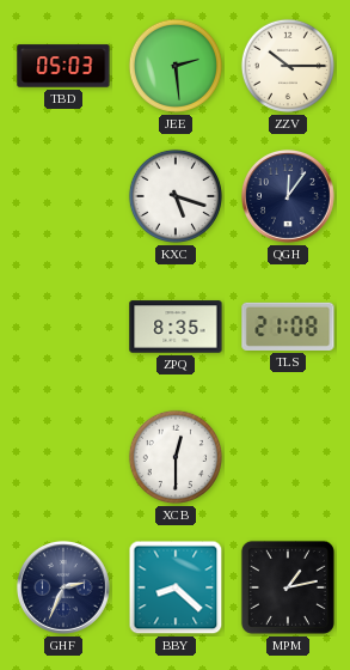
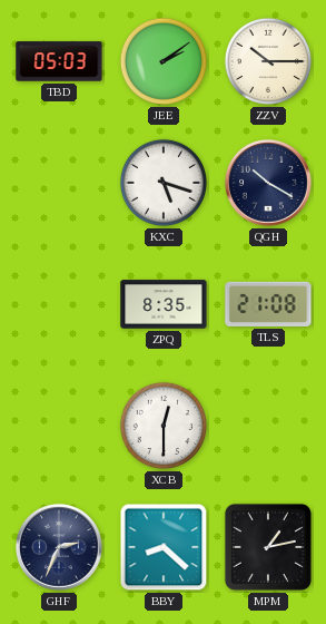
JEE: 2:29 -> 2:09
QGH: 12:06 -> 10:20
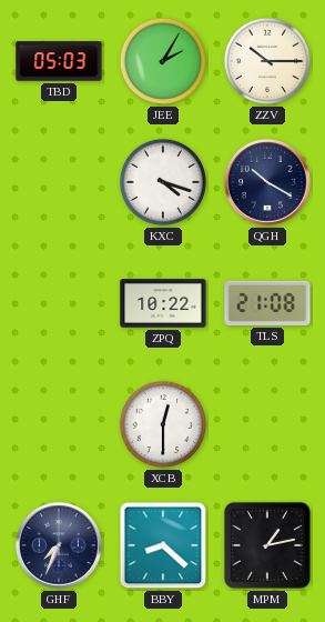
JEE: 2:09 -> 2:05
KXC: 5:18 -> 4:18
ZPQ: 8:35 -> 10:22
GHF: 2:34 -> 7:34
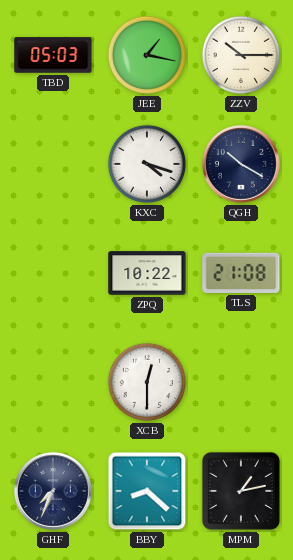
JEE: 2:05 -> 1:17
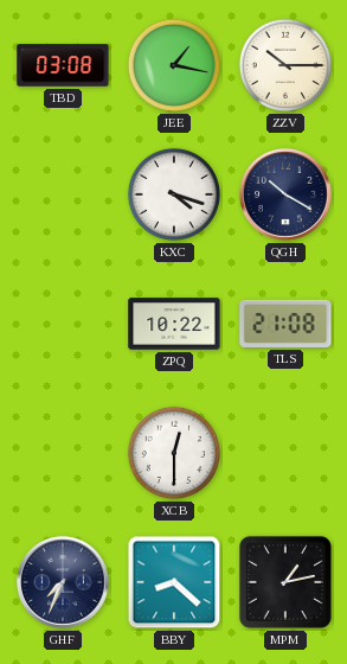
TBD: 05:03 -> 03:08
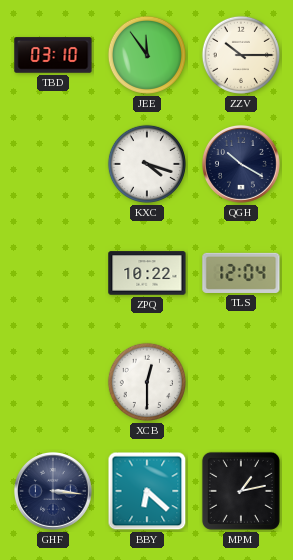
TBD: 03:08 -> 03:10
JEE: 1:17 -> 11:54
TLS: 21:08 -> 12:04
GHF: 7:34 -> 3:16
BBY: 8:22 -> 6:22
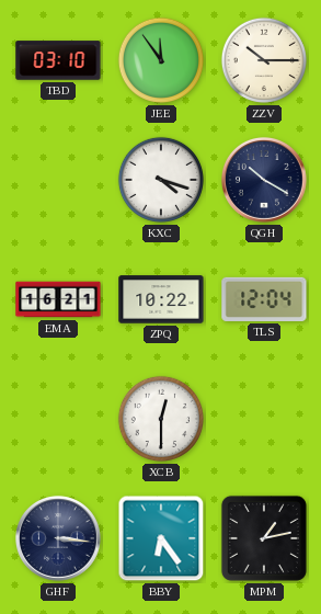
EMA: none -> 16:21
BBY: 6:22 -> 6:24
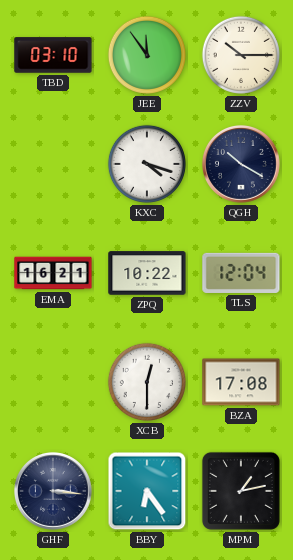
BZA: none -> 17:08
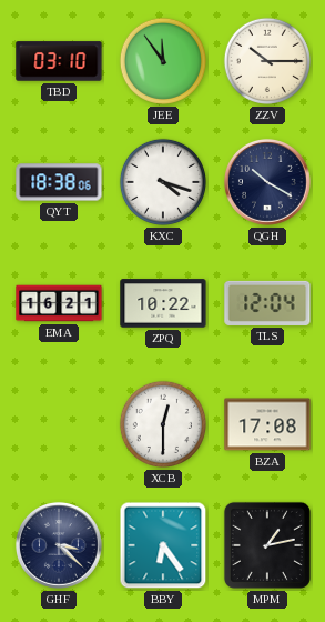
QYT: none -> 18:38
GHF: 3:16 -> 3:22
